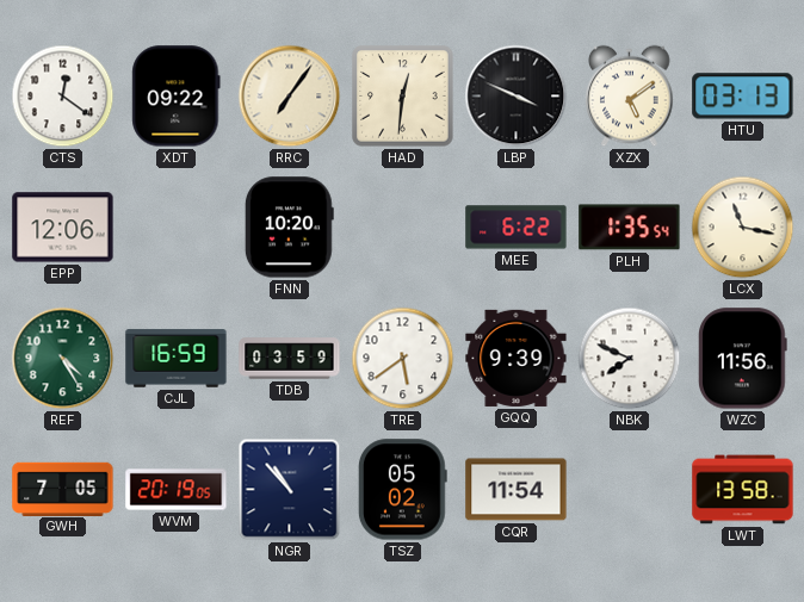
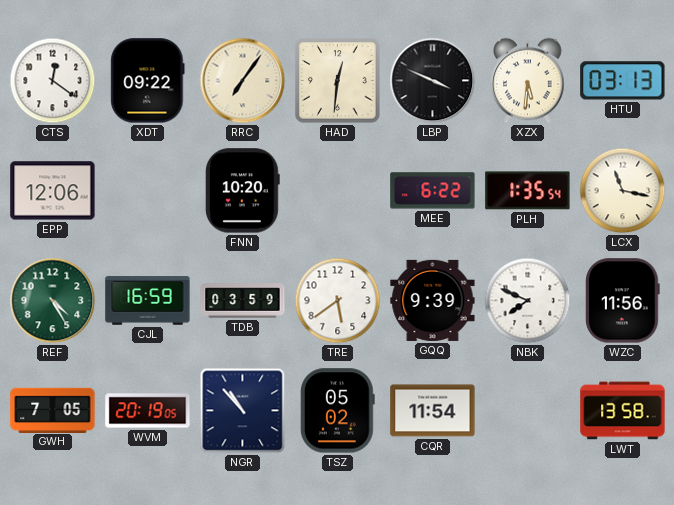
XZX: 5:09 -> 5:31
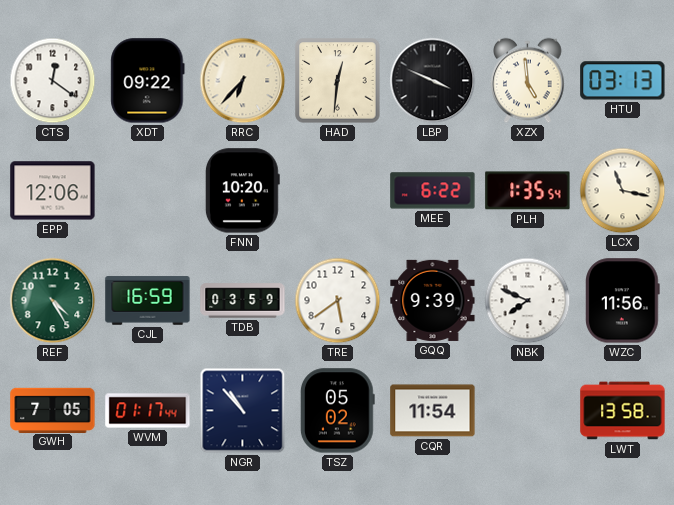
RRC: 7:06 -> 6:37
XZX: 5:31 -> 4:59
WVM: 20:19 -> 01:17
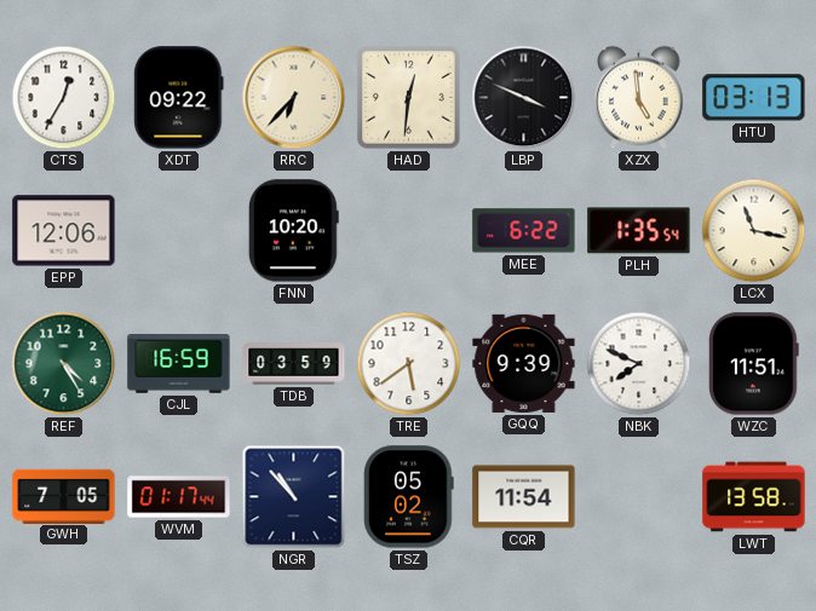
CTS: 12:21 -> 12:35
WZC: 11:56 -> 11:51
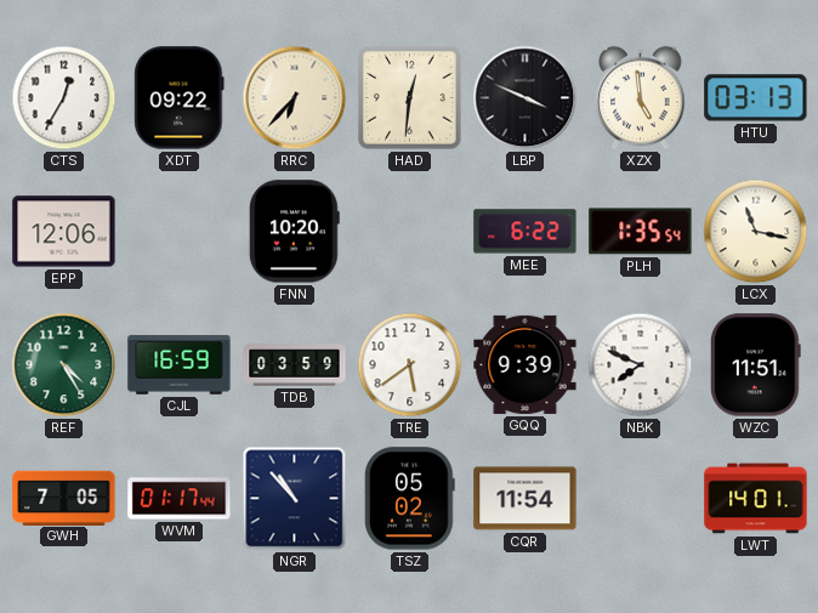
LWT: 13:58 -> 14:01
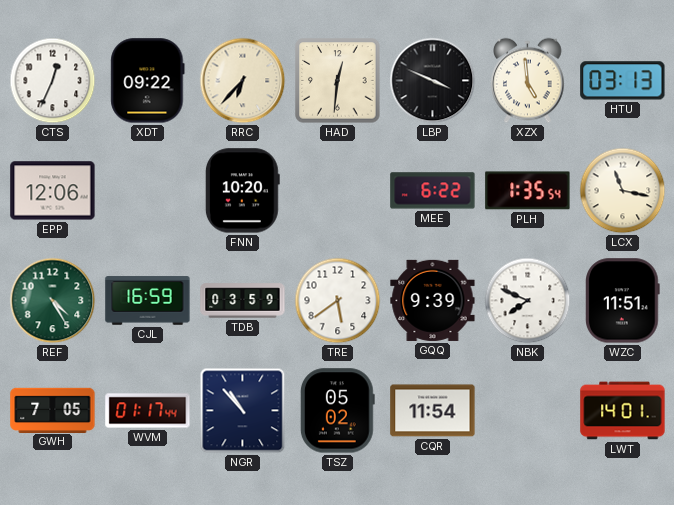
CTS: 12:35 -> 12:34
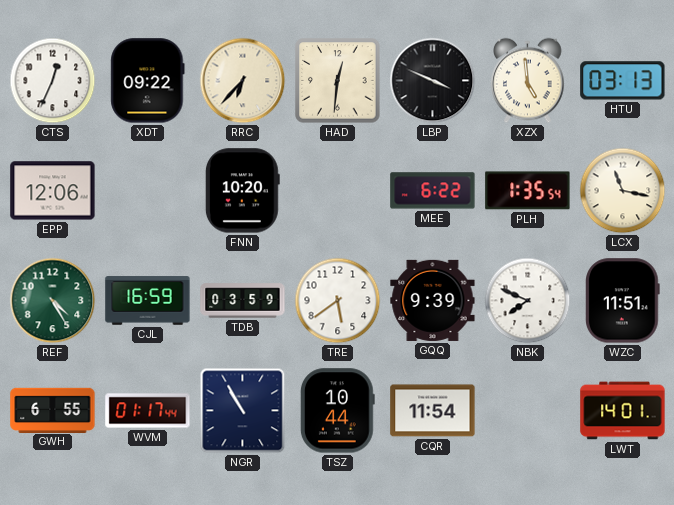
GWH: 7:05 -> 6:55
NGR: 10:53 -> 10:55
TSZ: 05:02 -> 10:44
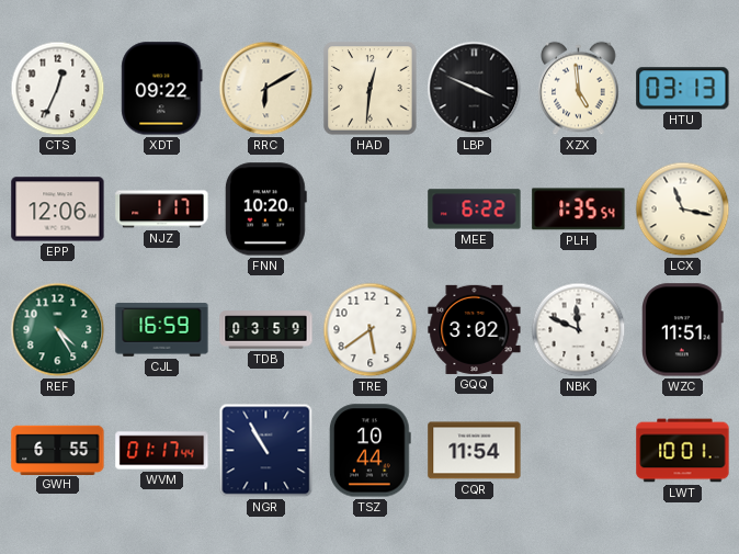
RRC: 6:37 -> 6:10
NJZ: none -> 1:17
GQQ: 9:39 -> 3:02
NBK: 7:49 -> 11:49
LWT: 14:01 -> 10:01
